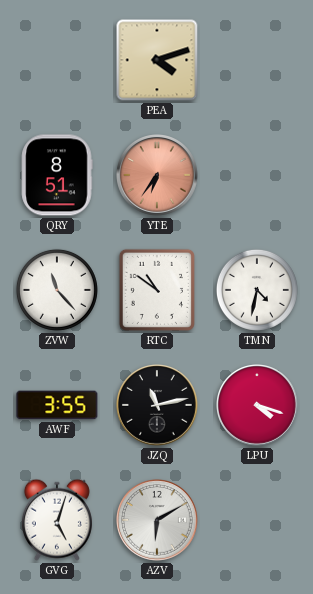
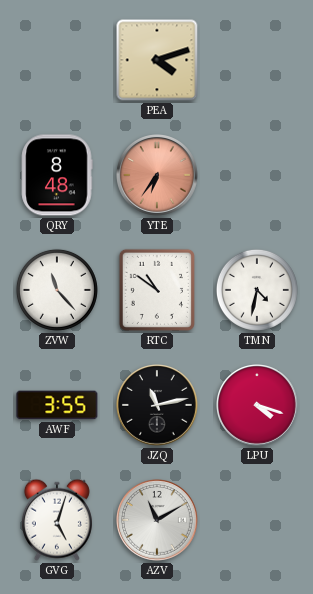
QRY: 8:51 -> 8:48
AZV: 6:10 -> 11:10
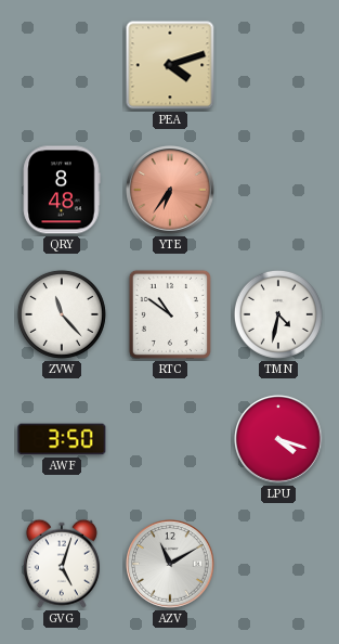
AWF: 3:55 -> 3:50
JZQ: 11:13 -> none
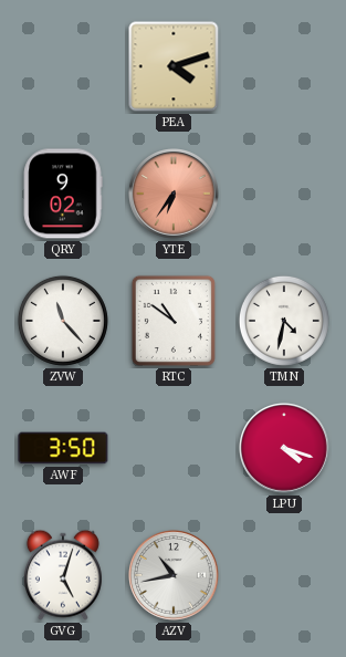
QRY: 8:48 -> 9:02
AZV: 11:10 -> 10:43
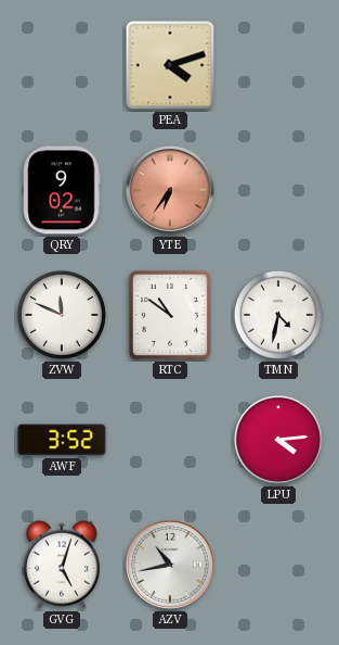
ZVW: 11:23 -> 11:49
AWF: 3:50 -> 3:52
LPU: 4:18 -> 4:14
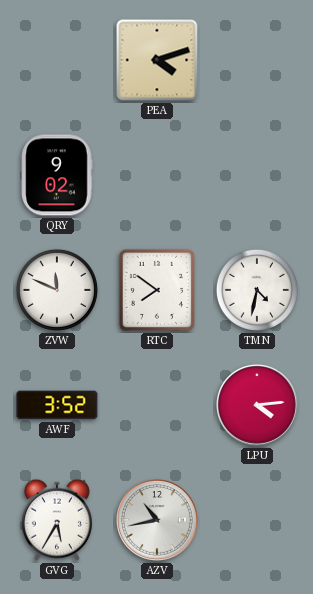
YTE: 6:36 -> none
RTC: 10:51 -> 7:51
GVG: 5:03 -> 5:35
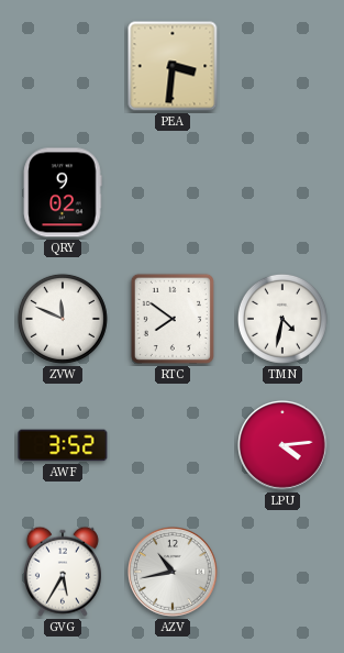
PEA: 4:12 -> 3:31
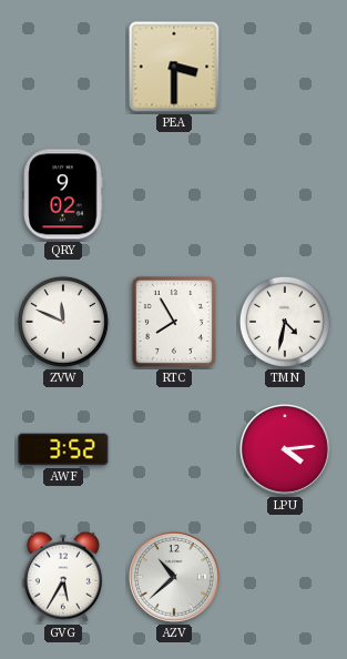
PEA: 3:31 -> 3:30
RTC: 7:51 -> 7:55
AZV: 10:43 -> 10:38
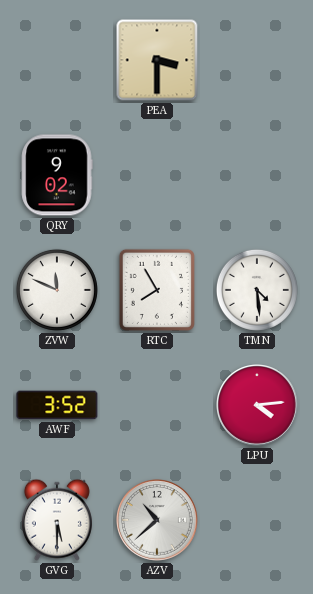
TMN: 4:32 -> 4:29
GVG: 5:35 -> 5:30
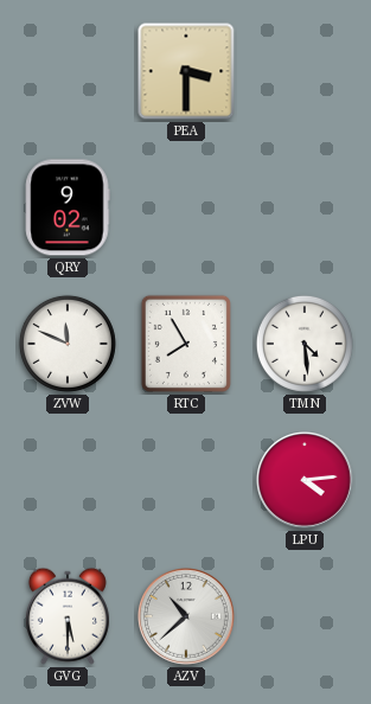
AWF: 3:52 -> none
